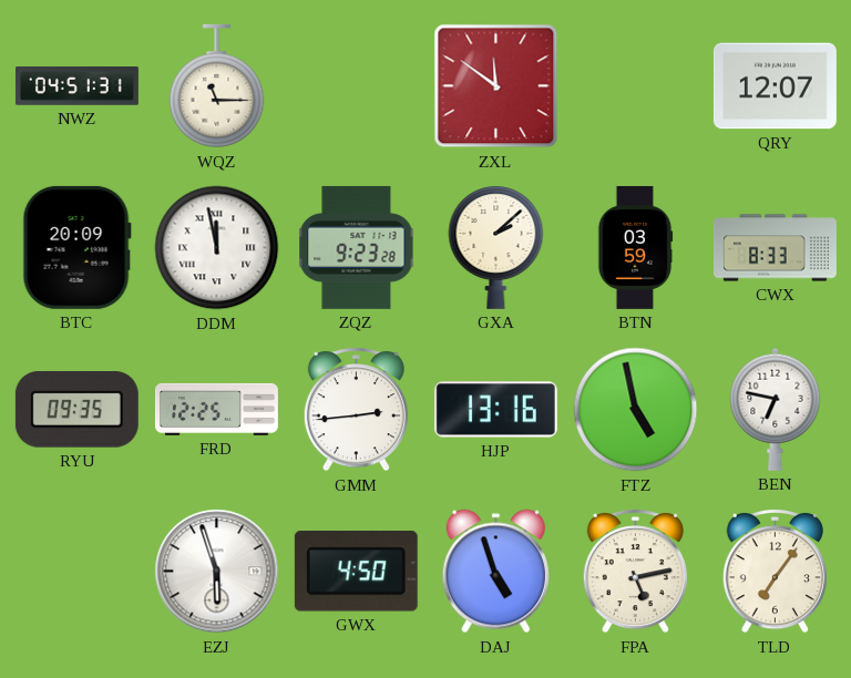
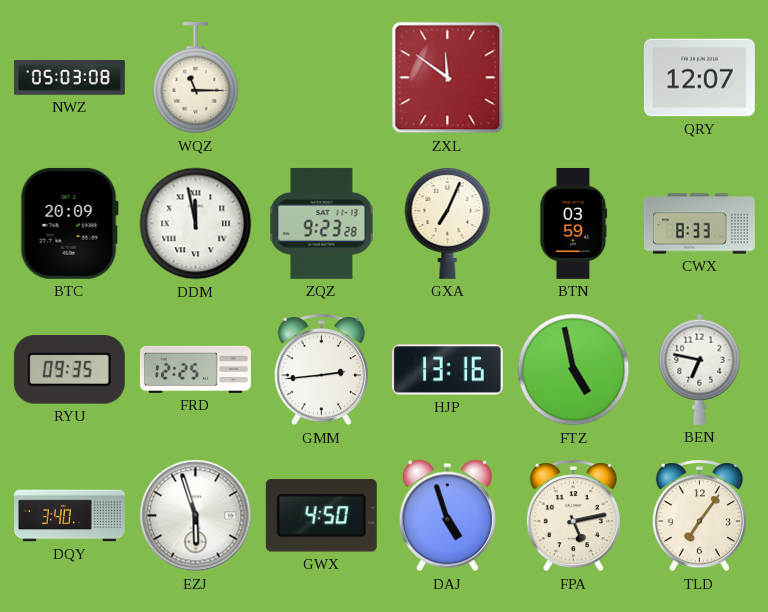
NWZ: 04:51 -> 05:03
GXA: 2:08 -> 7:04
DQY: none -> 3:40
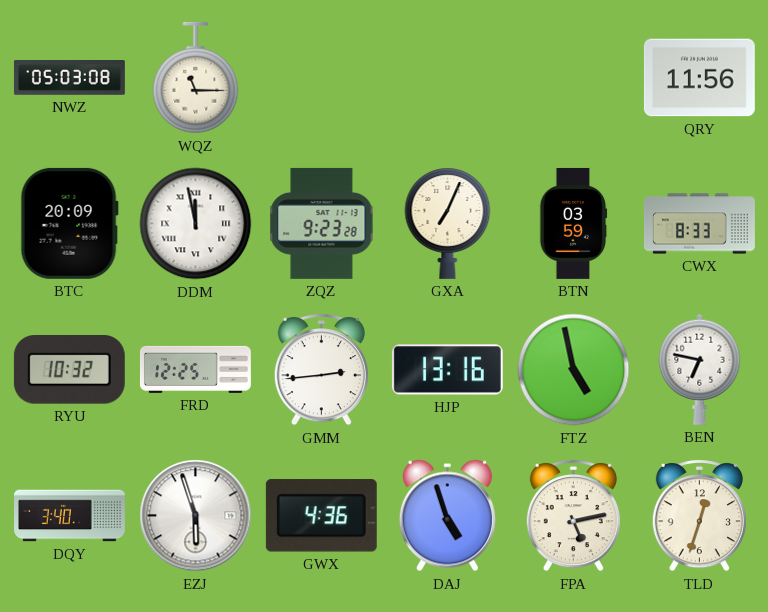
ZXL: 11:51 -> none
QRY: 12:07 -> 11:56
RYU: 09:35 -> 10:32
GWX: 4:50 -> 4:36
TLD: 7:06 -> 12:33
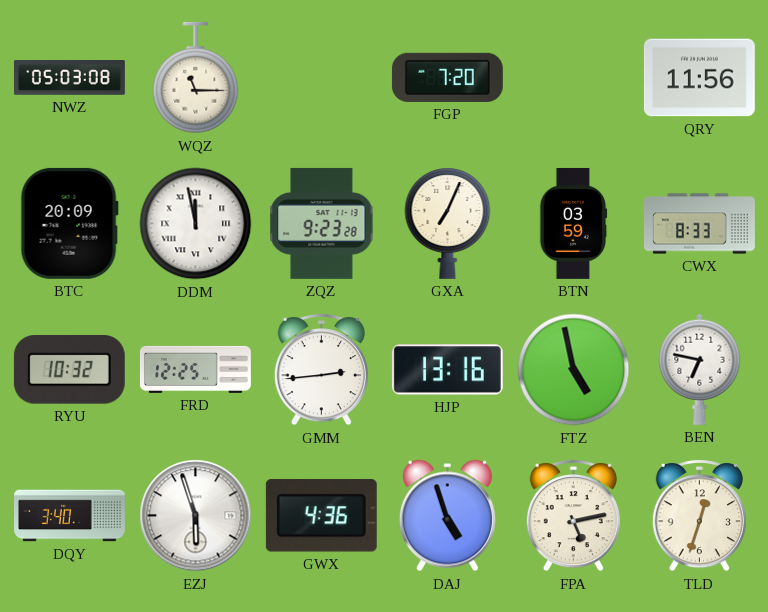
FGP: none -> 7:20
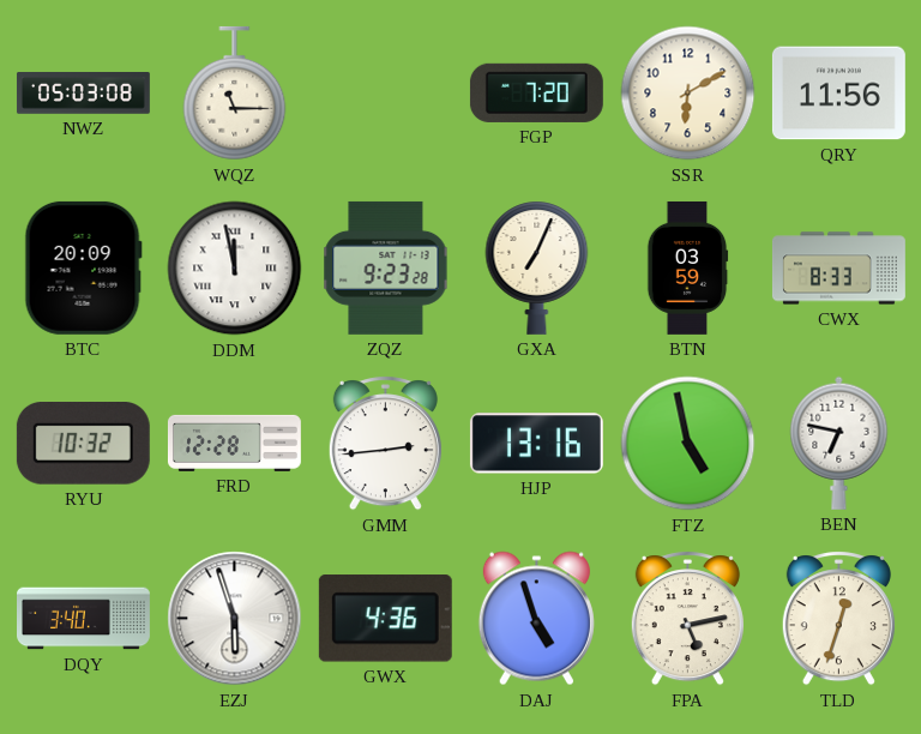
SSR: none -> 6:10
FRD: 12:25 -> 12:28
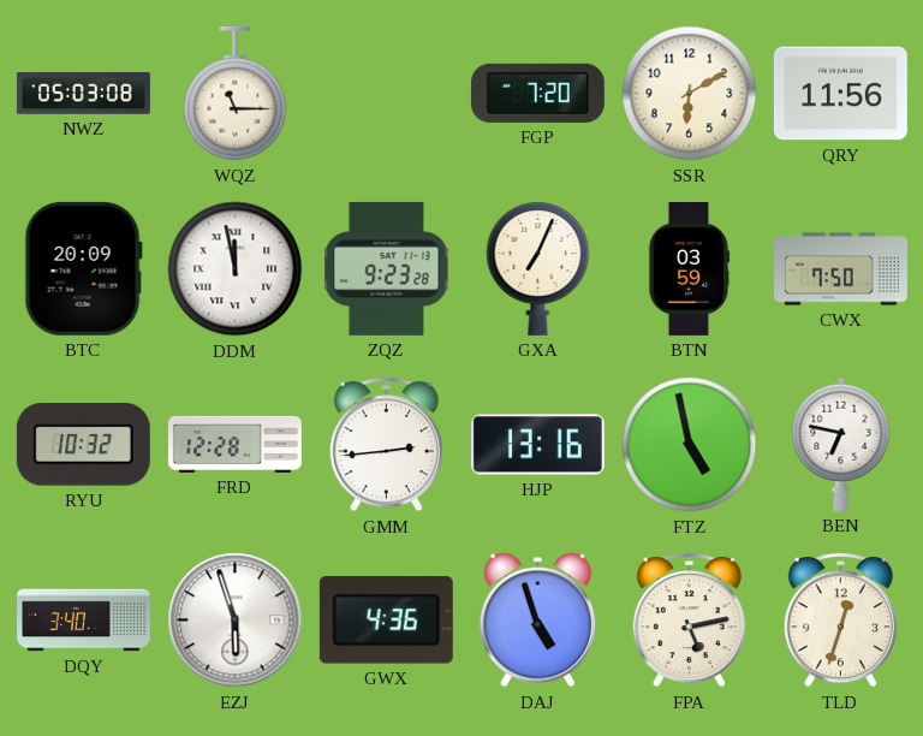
CWX: 8:33 -> 7:50
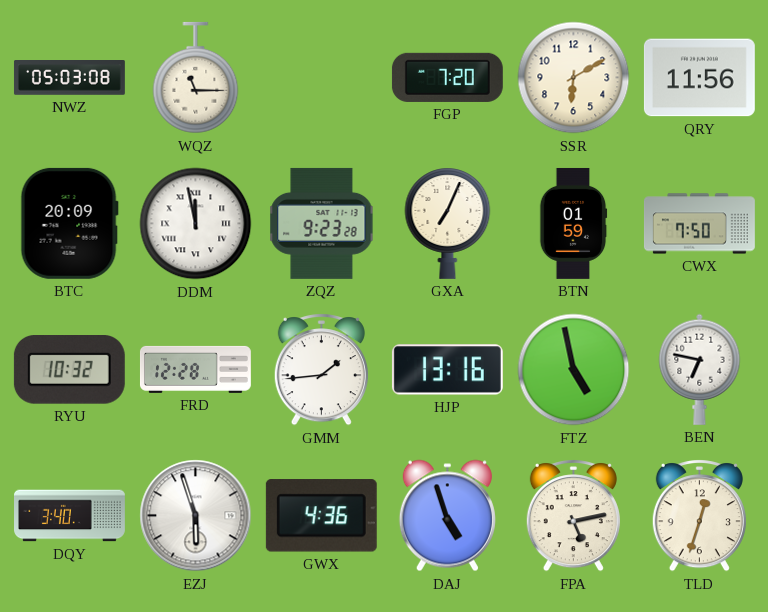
BTN: 03:59 -> 01:59
GMM: 2:44 -> 1:44
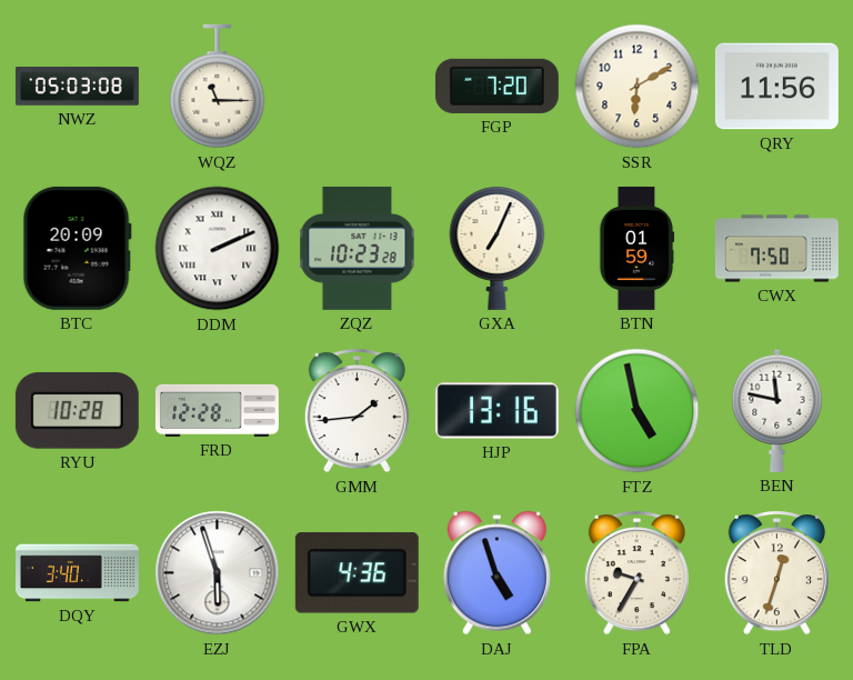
DDM: 11:58 -> 2:11
ZQZ: 9:23 -> 10:23
RYU: 10:32 -> 10:28
BEN: 6:47 -> 11:47
FPA: 5:13 -> 9:35
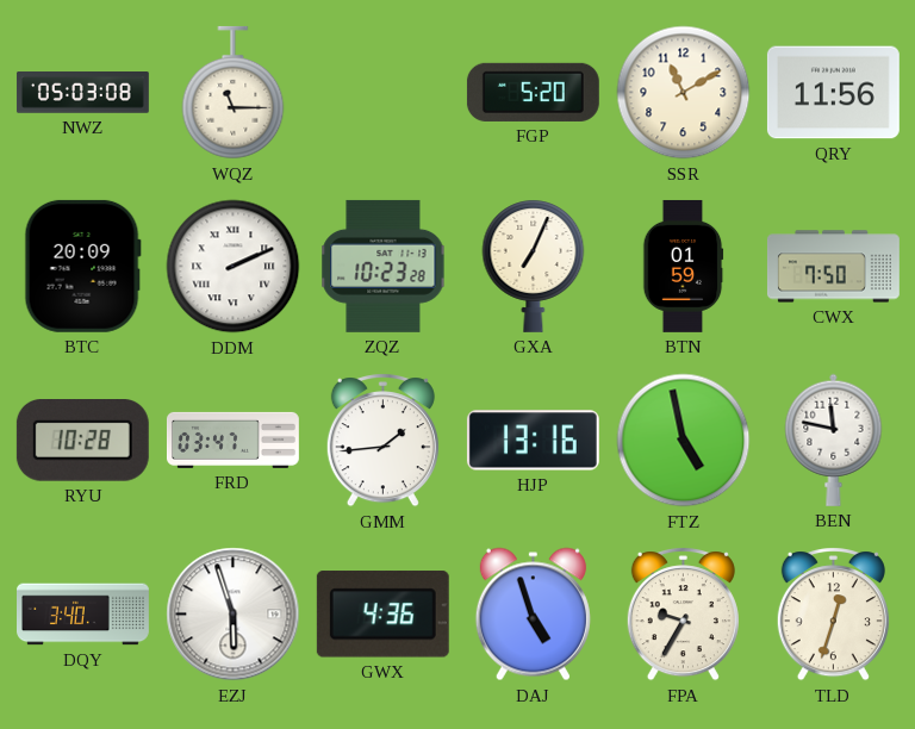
FGP: 7:20 -> 5:20
SSR: 6:10 -> 11:10
FRD: 12:28 -> 03:47
